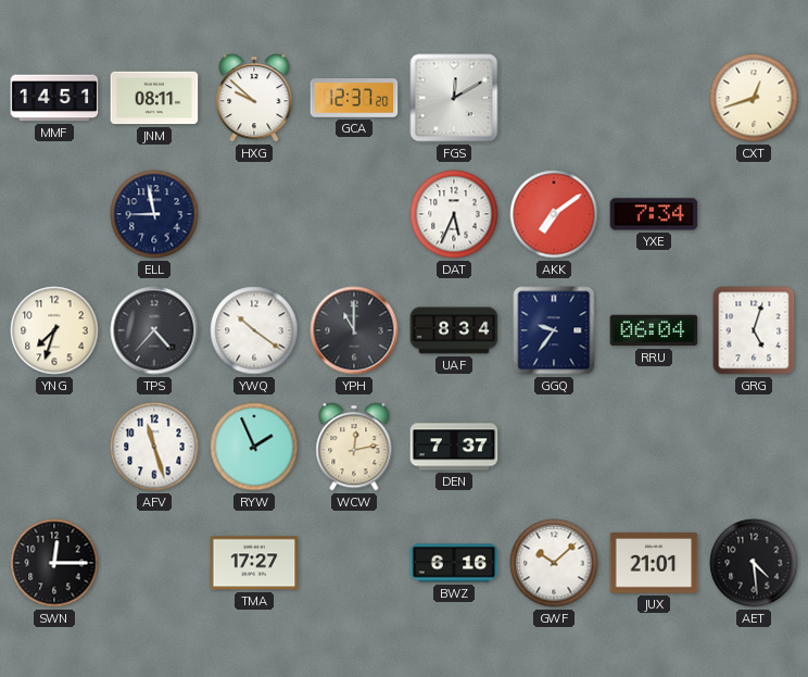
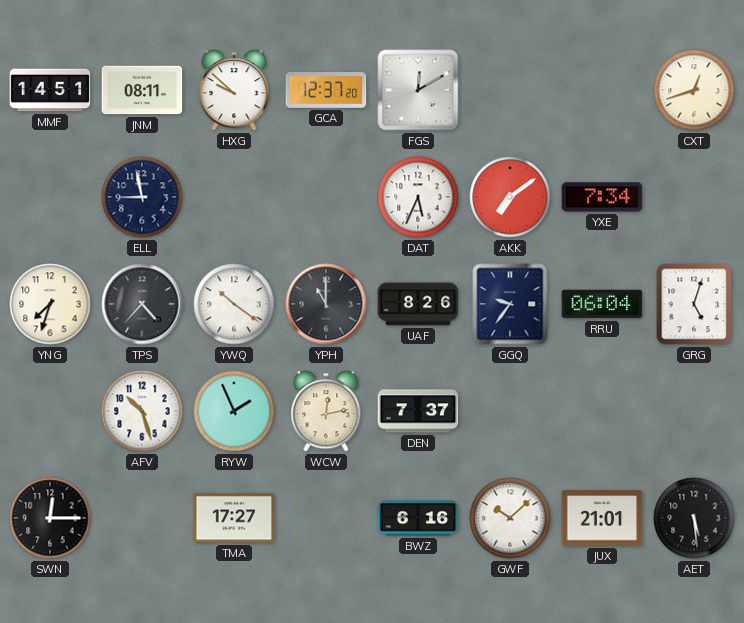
UAF: 8:34 -> 8:26
AFV: 11:27 -> 10:27
AET: 4:29 -> 5:29
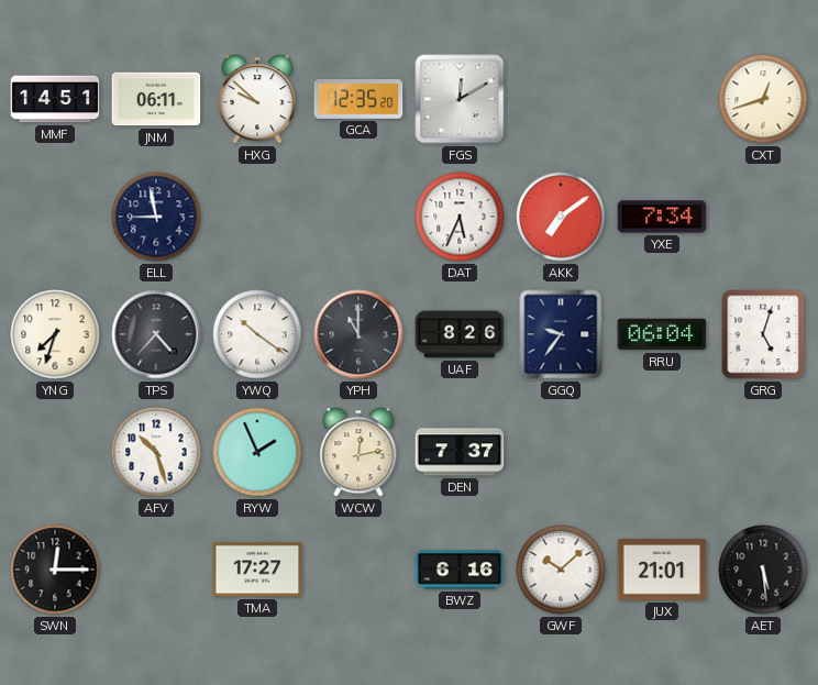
JNM: 08:11 -> 06:11
GCA: 12:37 -> 12:35
